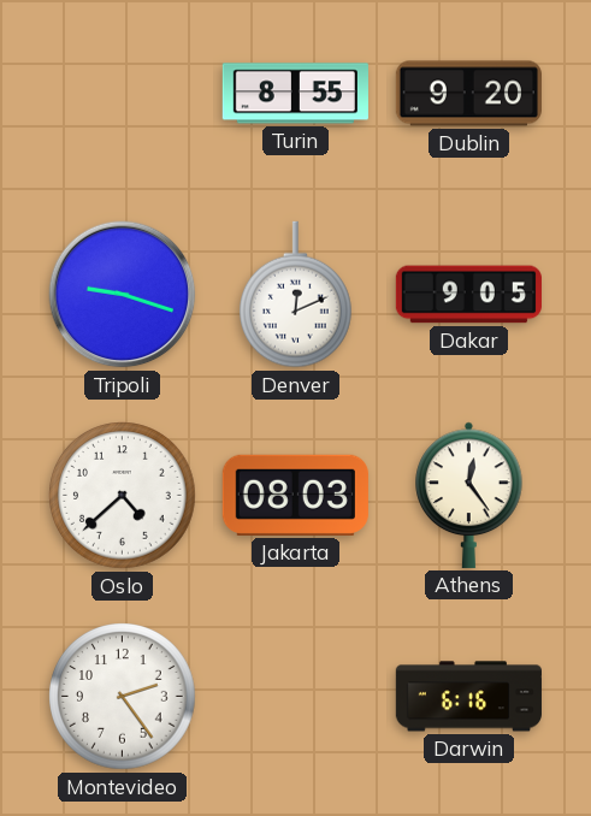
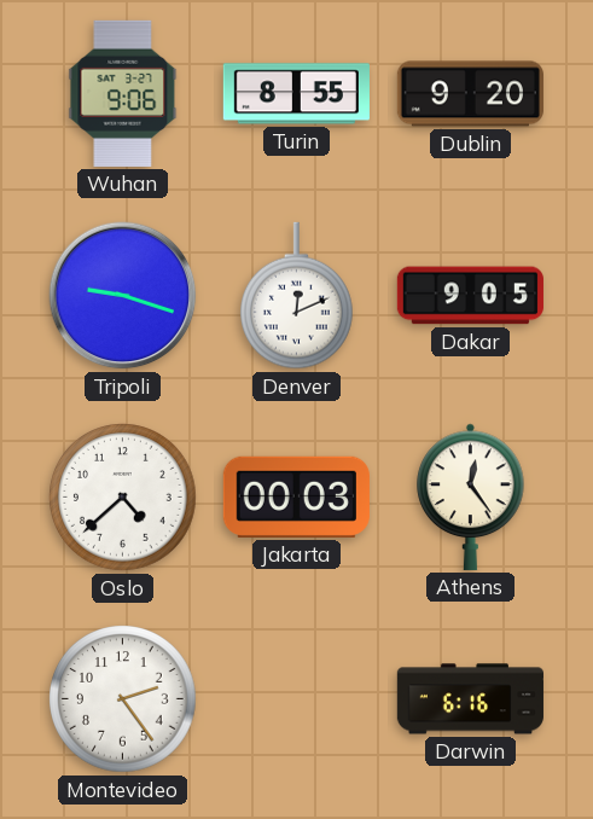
Wuhan: none -> 9:06
Jakarta: 08:03 -> 00:03
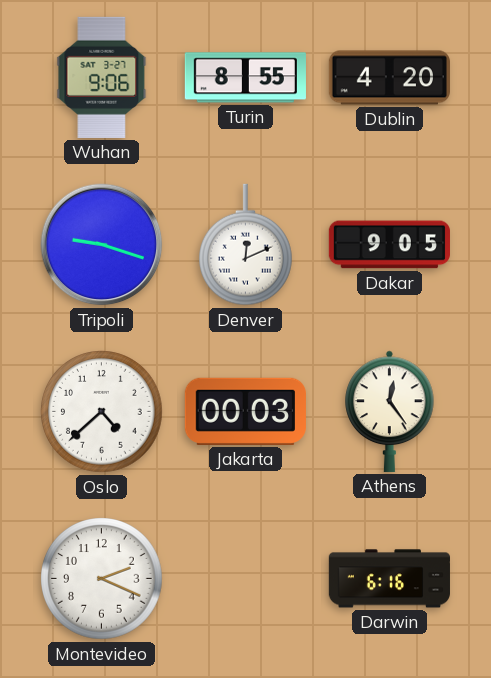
Dublin: 9:20 -> 4:20
Montevideo: 2:24 -> 2:19
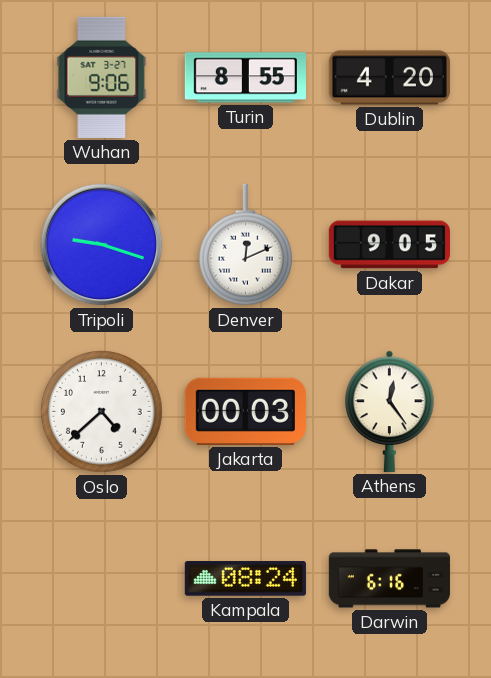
Montevideo: 2:19 -> none
Kampala: none -> 08:24
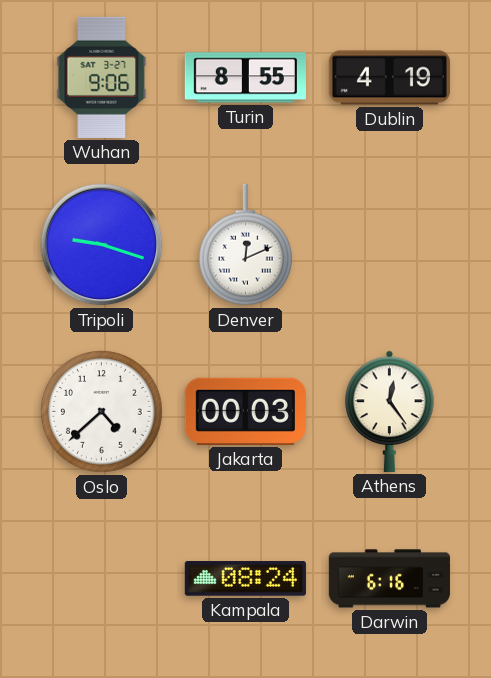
Dublin: 4:20 -> 4:19
Dakar: 9:05 -> none
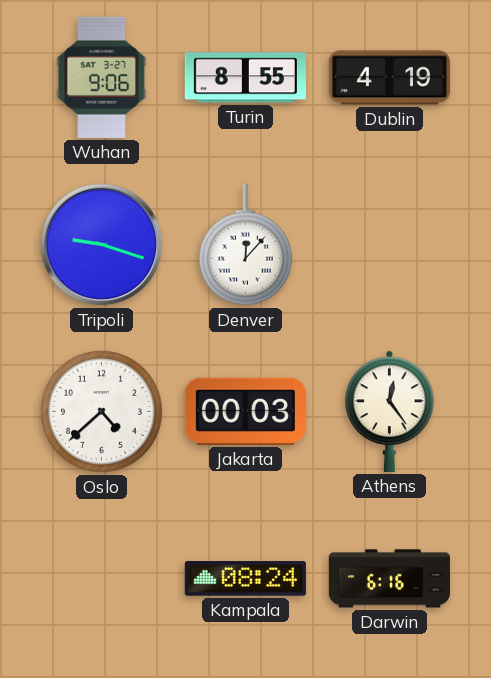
Denver: 12:11 -> 12:07
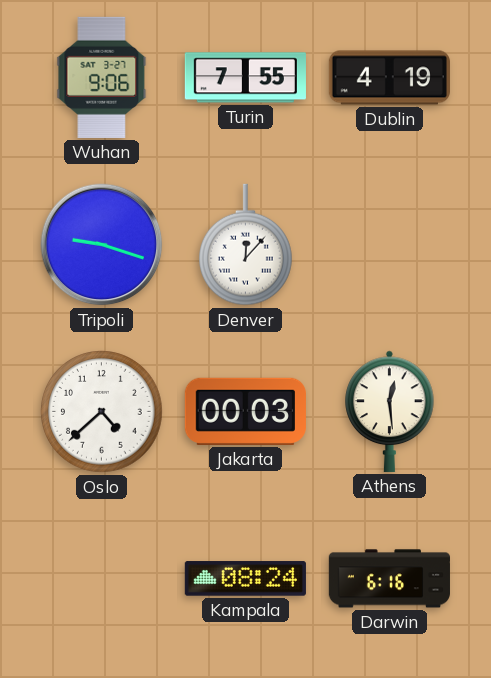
Turin: 8:55 -> 7:55
Athens: 12:24 -> 12:29
